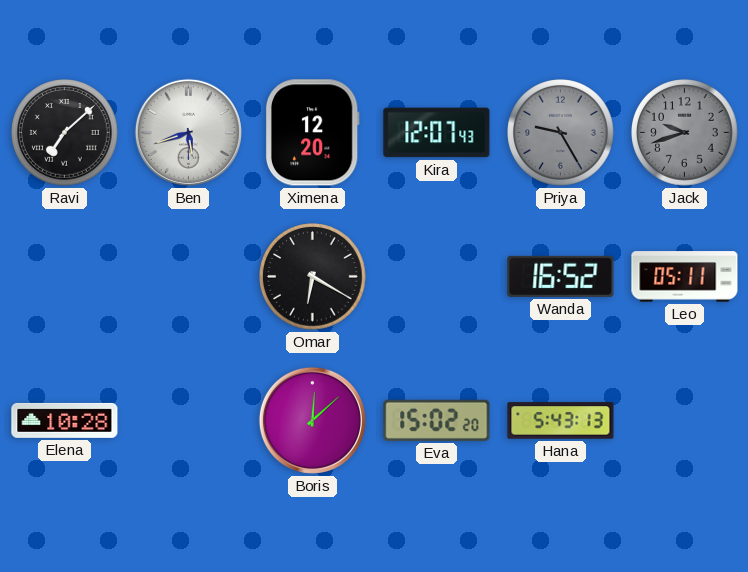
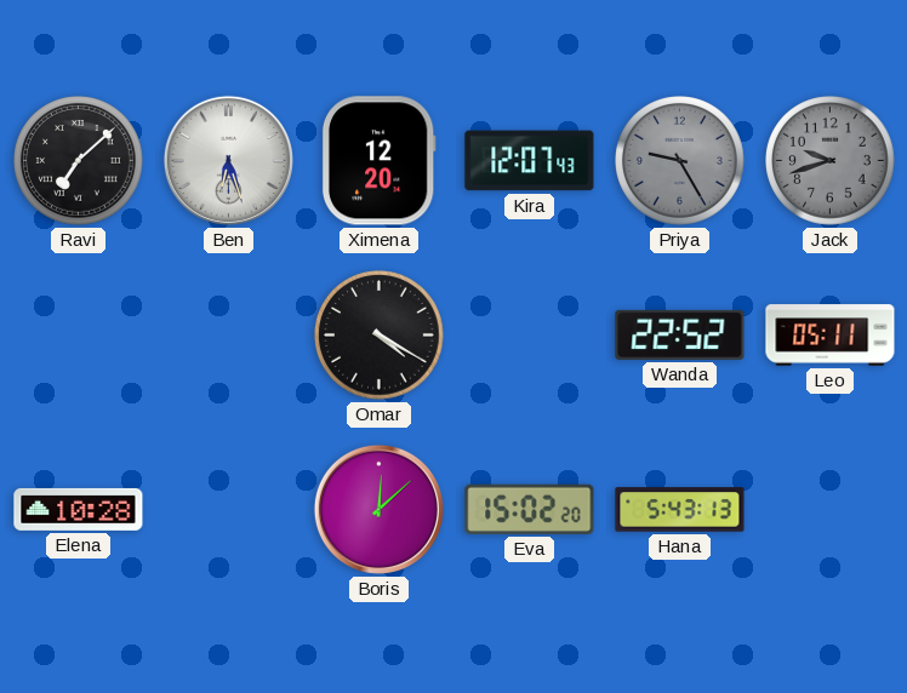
Ben: 5:42 -> 6:27
Omar: 6:20 -> 4:20
Wanda: 16:52 -> 22:52
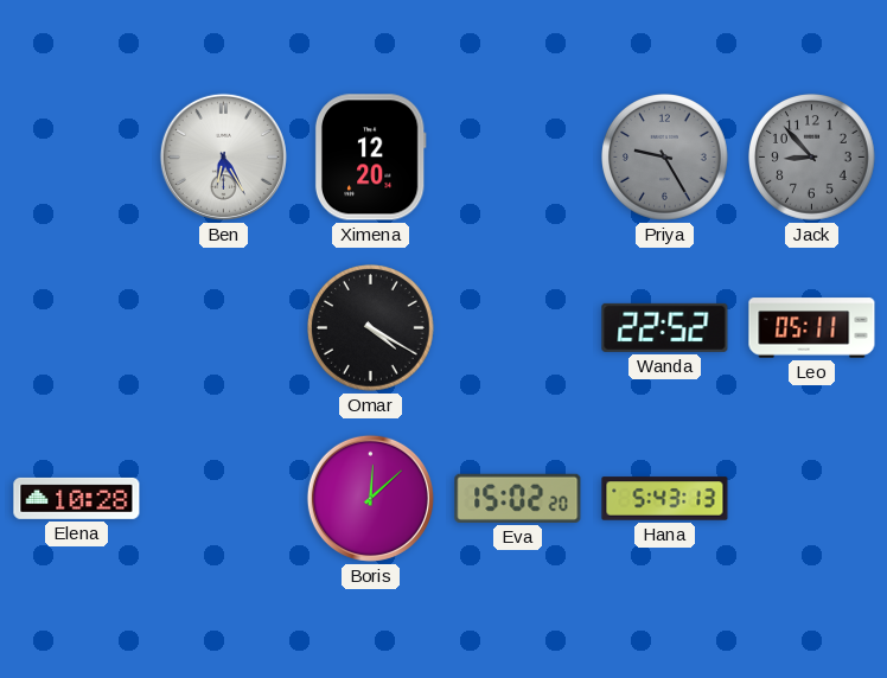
Ravi: 7:08 -> none
Ben: 6:27 -> 6:25
Kira: 12:07 -> none
Jack: 9:42 -> 8:53
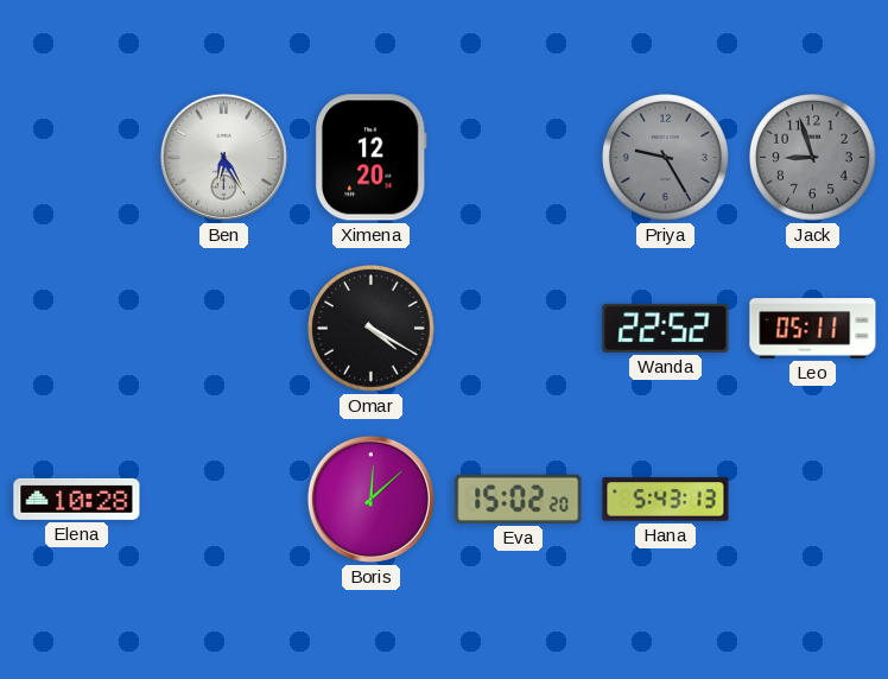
Jack: 8:53 -> 8:57
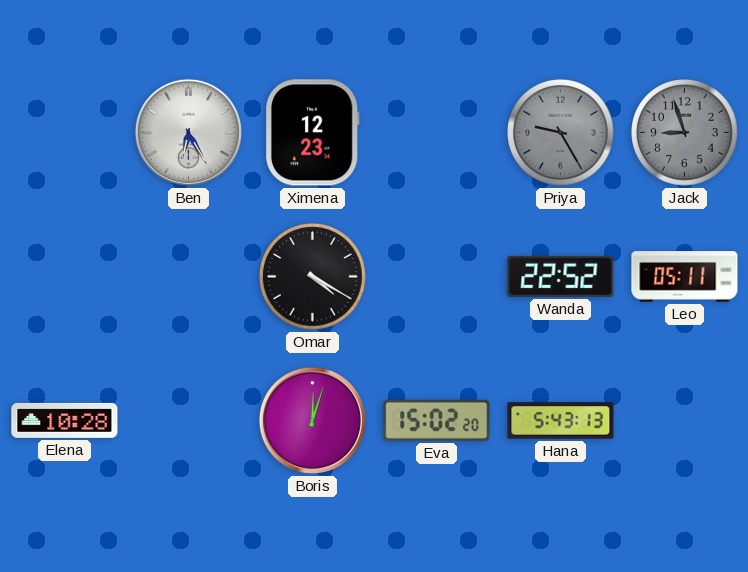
Ximena: 12:20 -> 12:23
Boris: 12:08 -> 12:03
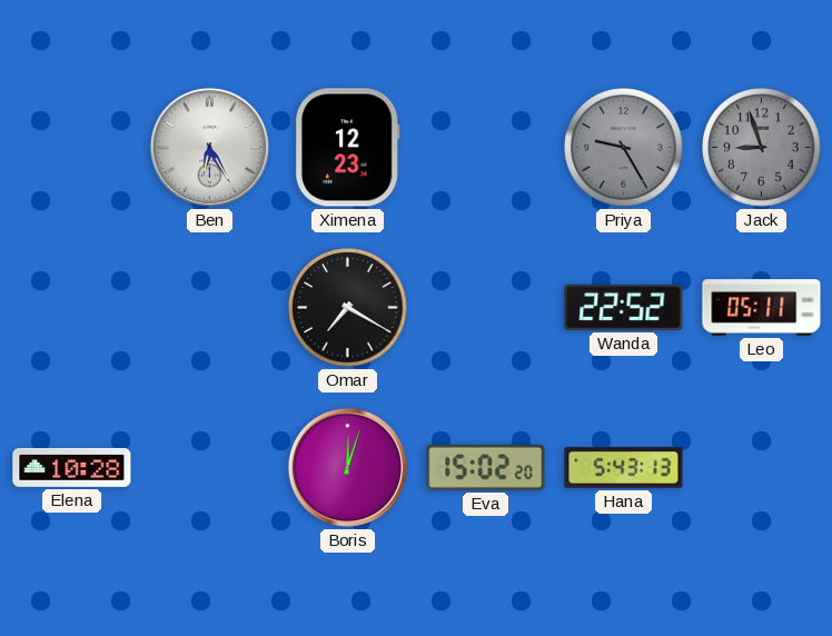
Omar: 4:20 -> 7:20
